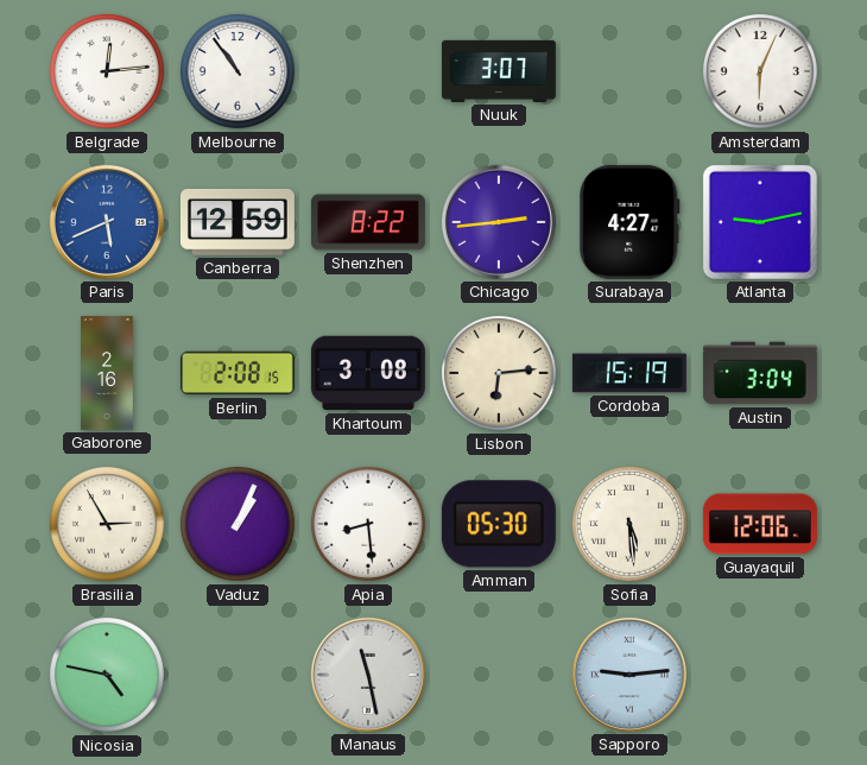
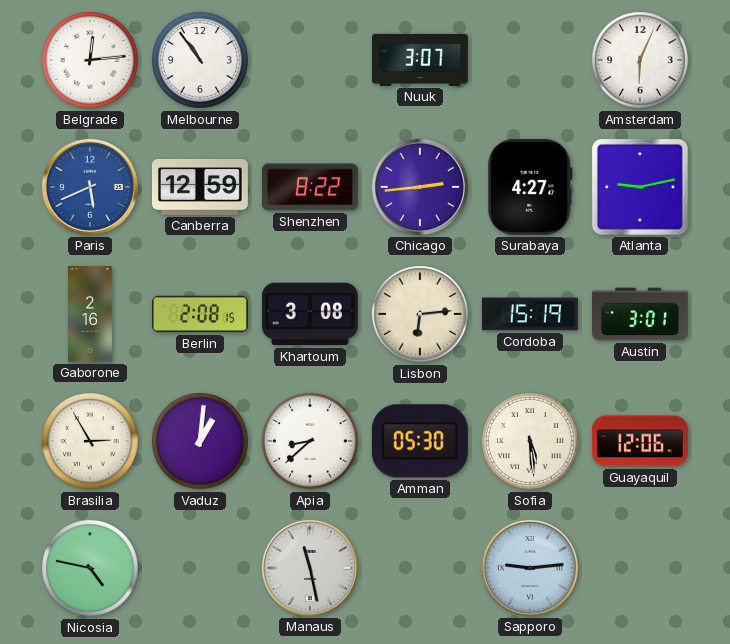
Austin: 3:04 -> 3:01
Vaduz: 1:04 -> 1:01
Apia: 8:29 -> 8:38
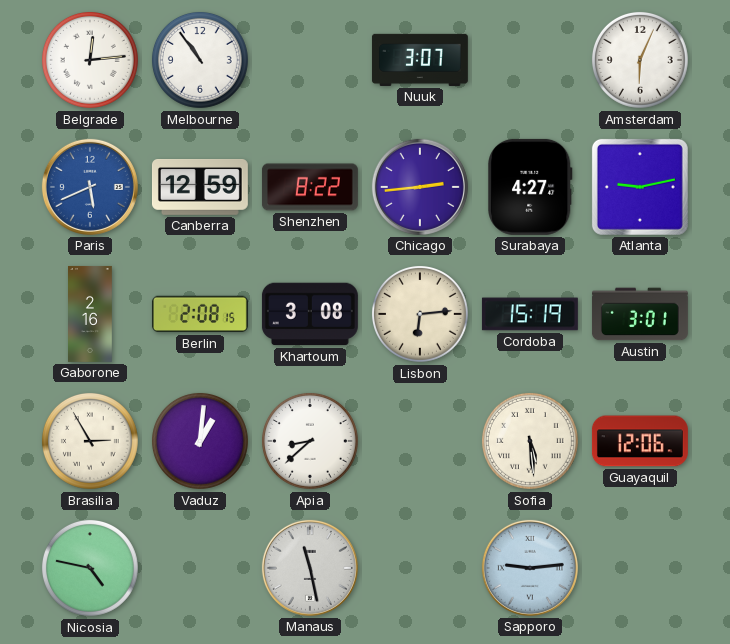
Amman: 05:30 -> none
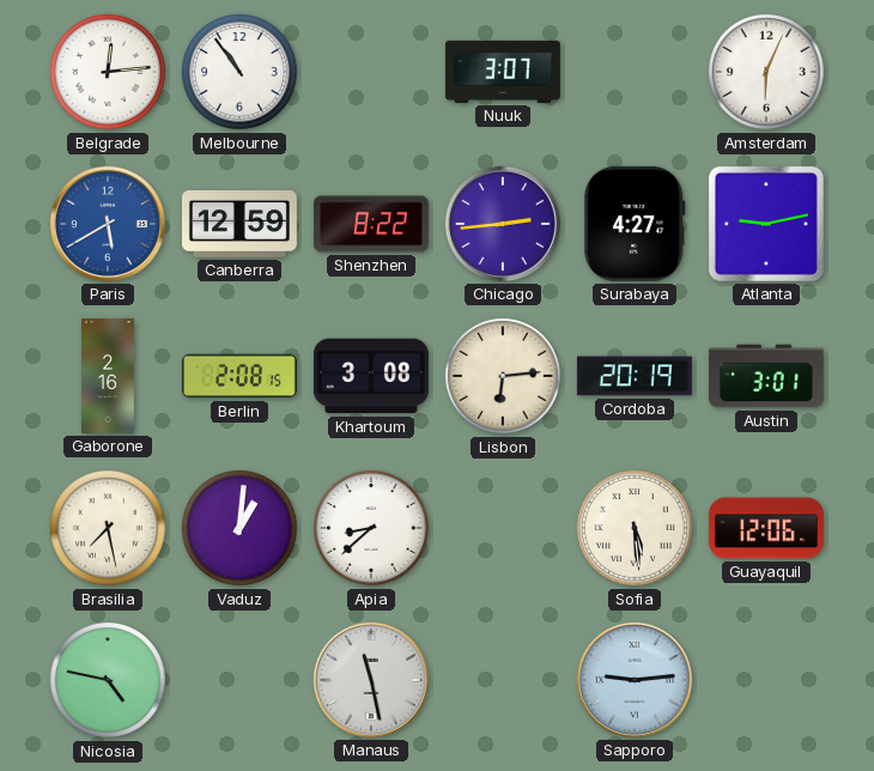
Paris: 5:41 -> 5:40
Cordoba: 15:19 -> 20:19
Brasilia: 2:55 -> 7:28
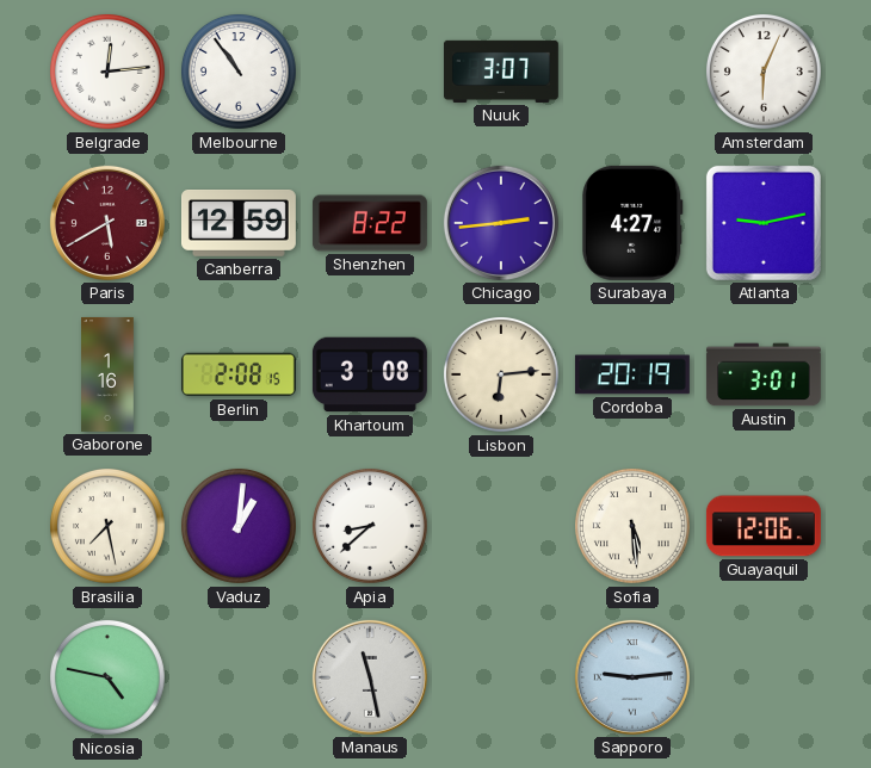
Paris dial: blue -> burgundy
Gaborone: 2:16 -> 1:16
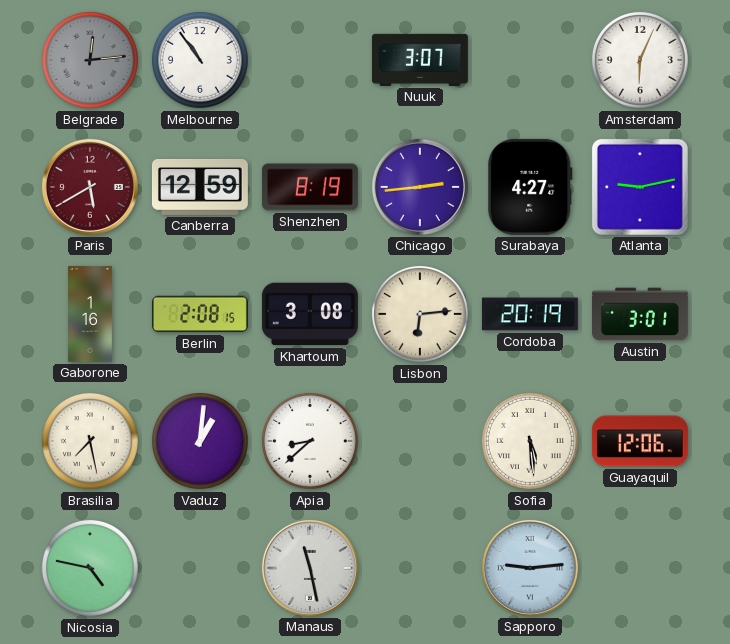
Belgrade dial: white -> grey
Shenzhen: 8:22 -> 8:19
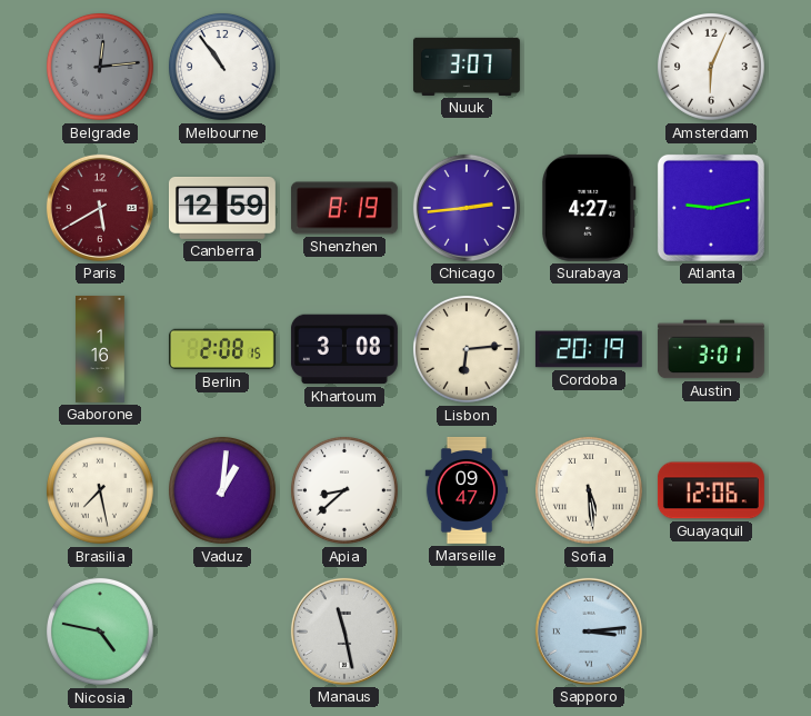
Marseille: none -> 09:47
Sapporo: 9:14 -> 3:14
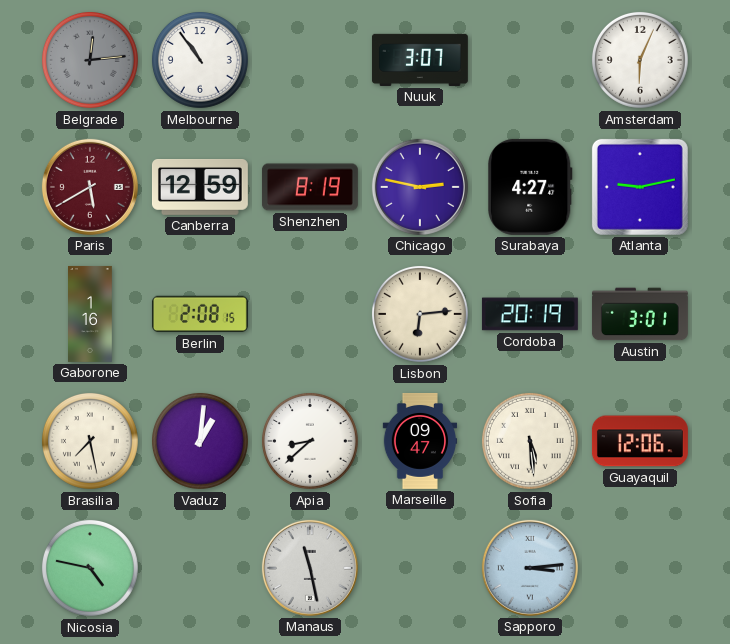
Chicago: 2:44 -> 2:47
Khartoum: 3:08 -> none
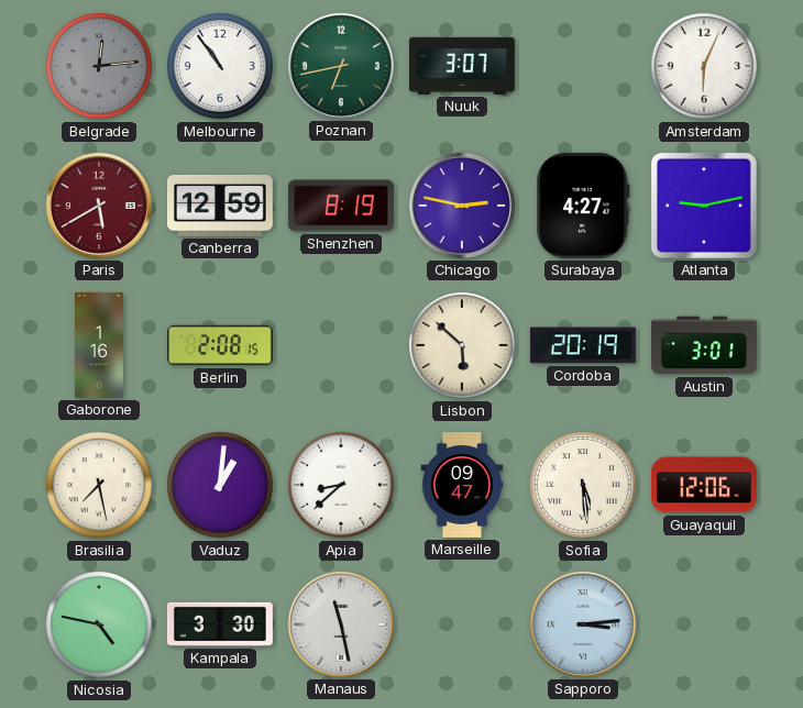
Poznan: none -> 6:43
Lisbon: 6:14 -> 5:52
Kampala: none -> 3:30
